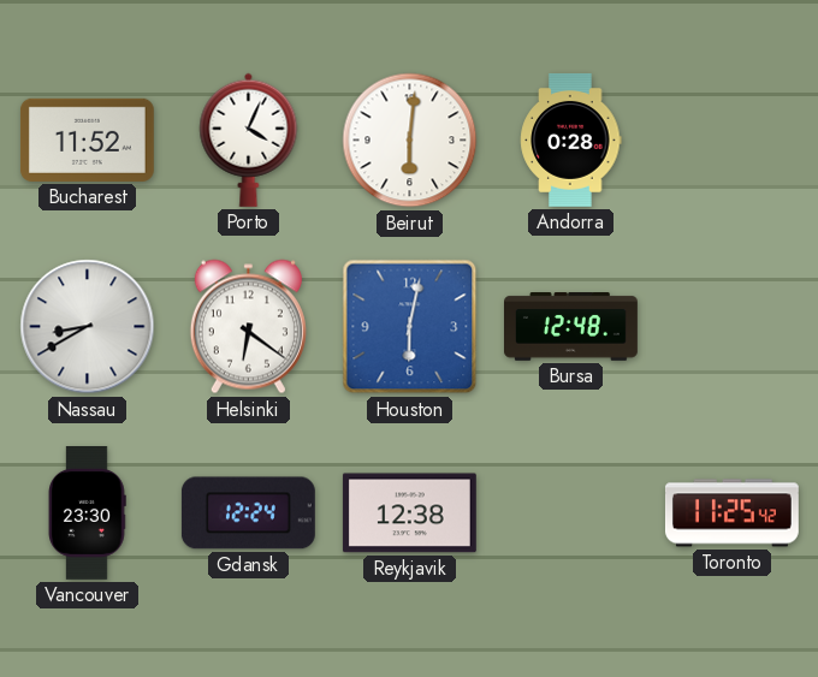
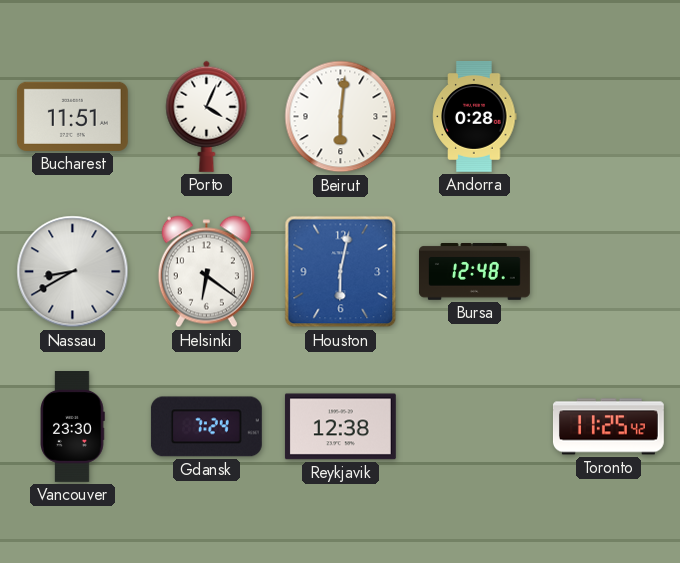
Bucharest: 11:52 -> 11:51
Gdansk: 12:24 -> 7:24
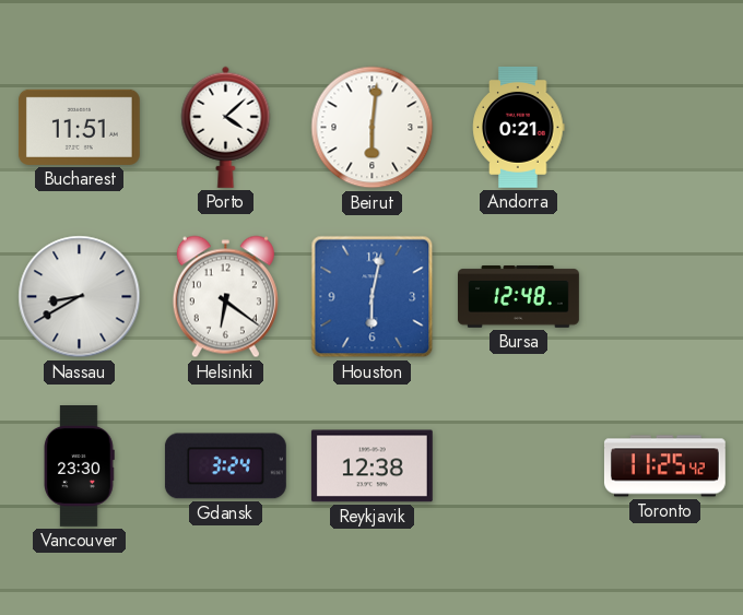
Porto: 4:04 -> 4:08
Andorra: 0:28 -> 0:21
Gdansk: 7:24 -> 3:24
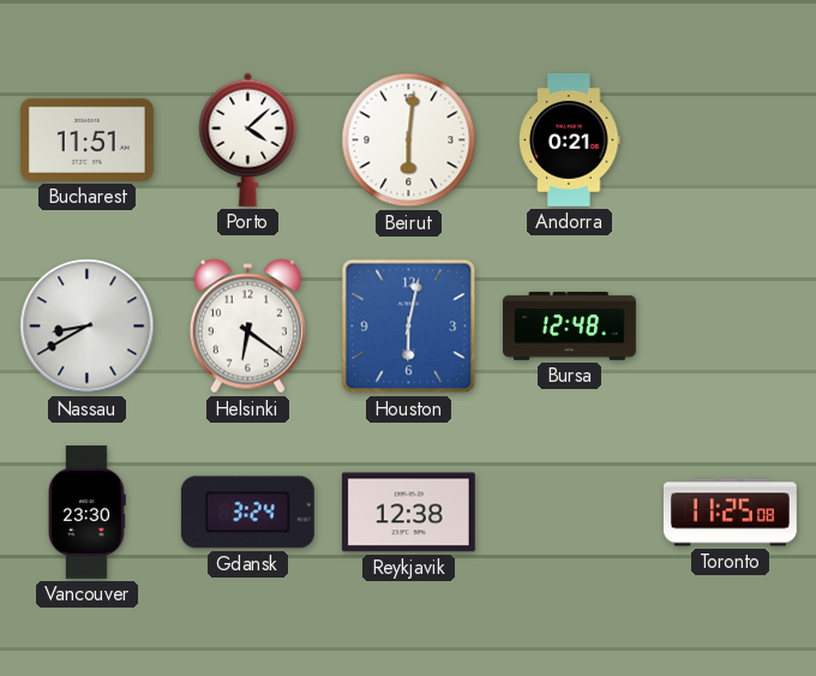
Toronto: 11:25:42 -> 11:25:08
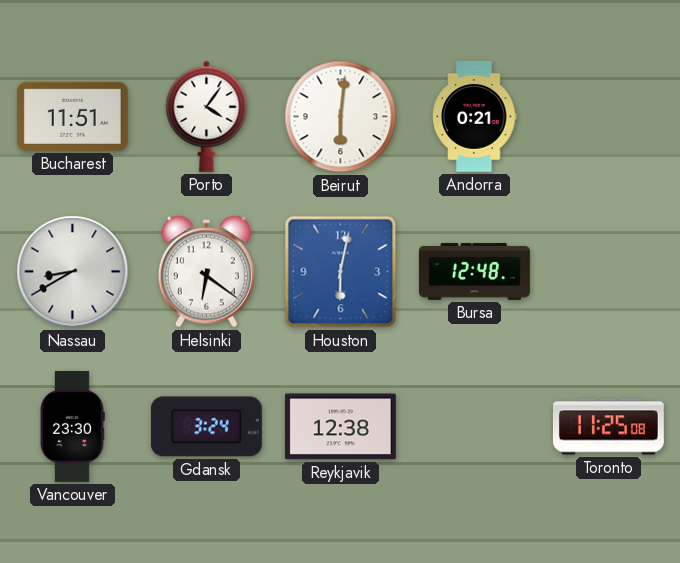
Porto: 4:08 -> 4:06
